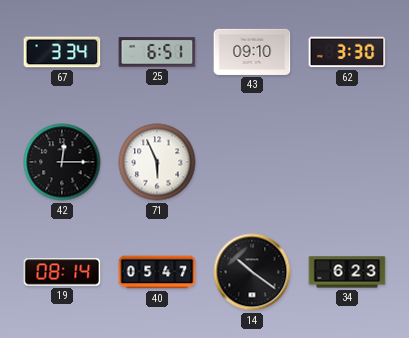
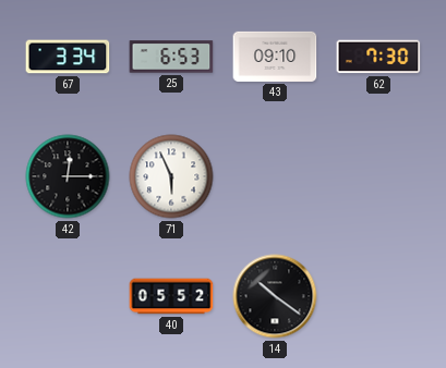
25: 6:51 -> 6:53
62: 3:30 -> 7:30
19: 08:14 -> none
40: 05:47 -> 05:52
34: 6:23 -> none
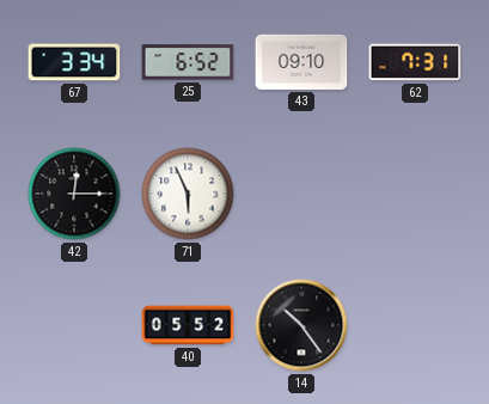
25: 6:53 -> 6:52
62: 7:30 -> 7:31
14: 10:21 -> 10:24
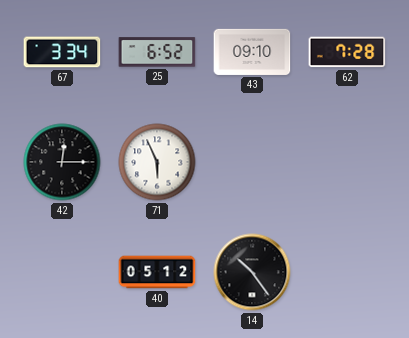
62: 7:31 -> 7:28
40: 05:52 -> 05:12
